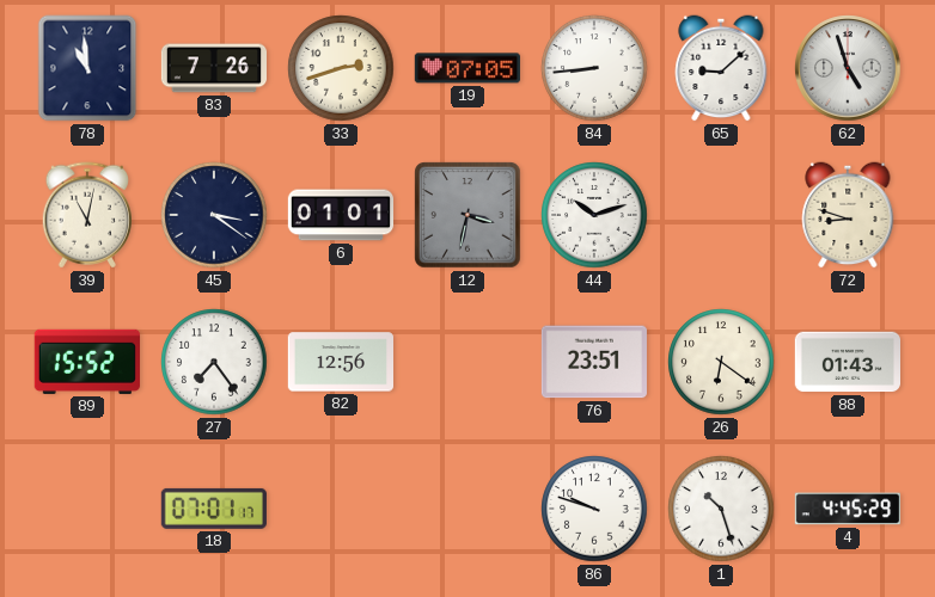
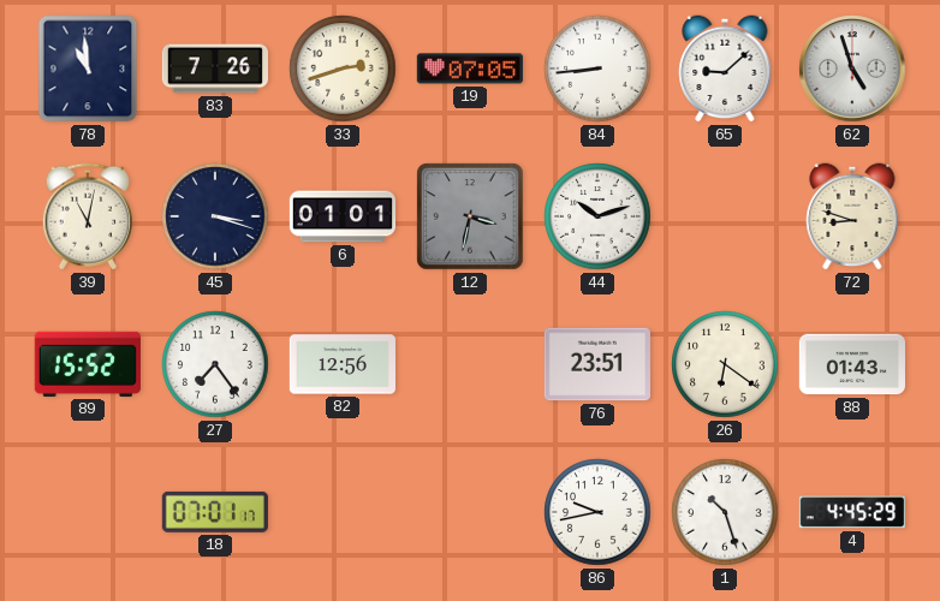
45: 3:21 -> 3:18
86: 9:48 -> 9:43
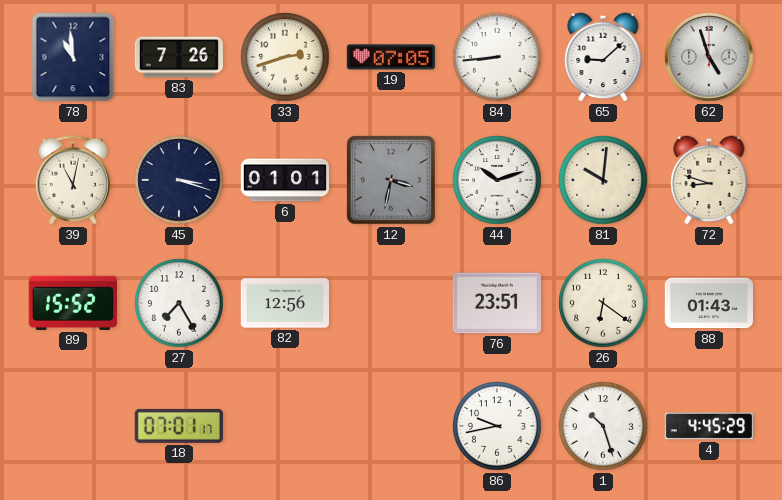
81: none -> 10:01
27: 7:24 -> 7:25
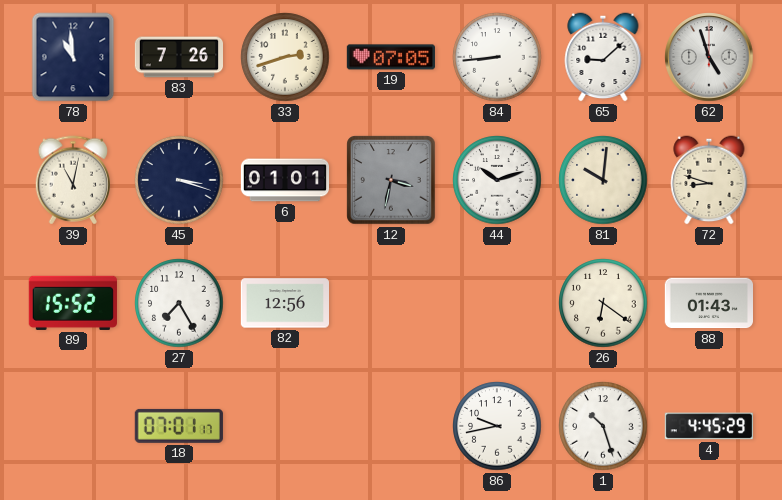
76: 23:51 -> none
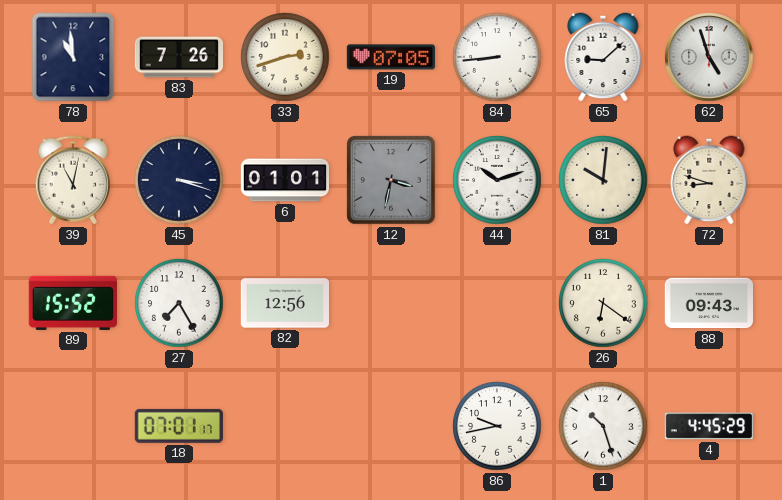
88: 01:43 -> 09:43
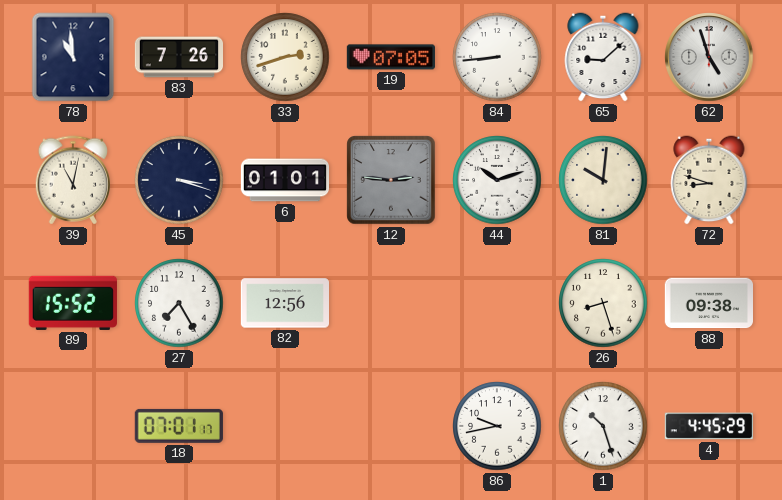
12: 3:32 -> 2:46
26: 6:21 -> 8:27
88: 09:43 -> 09:38
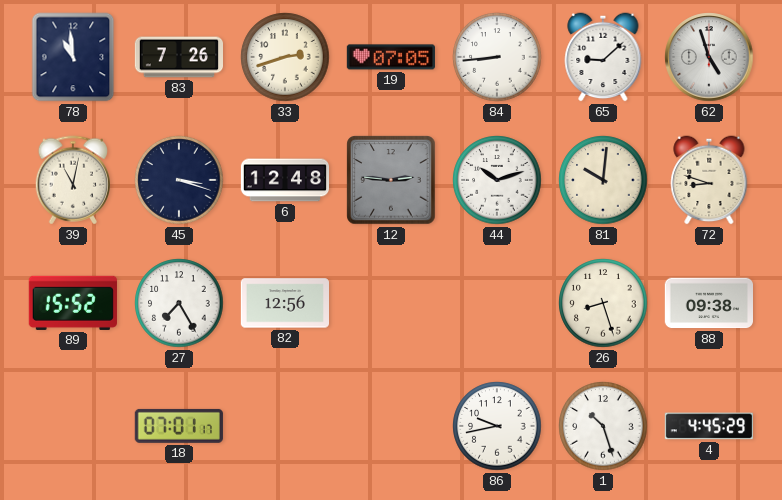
6: 01:01 -> 12:48
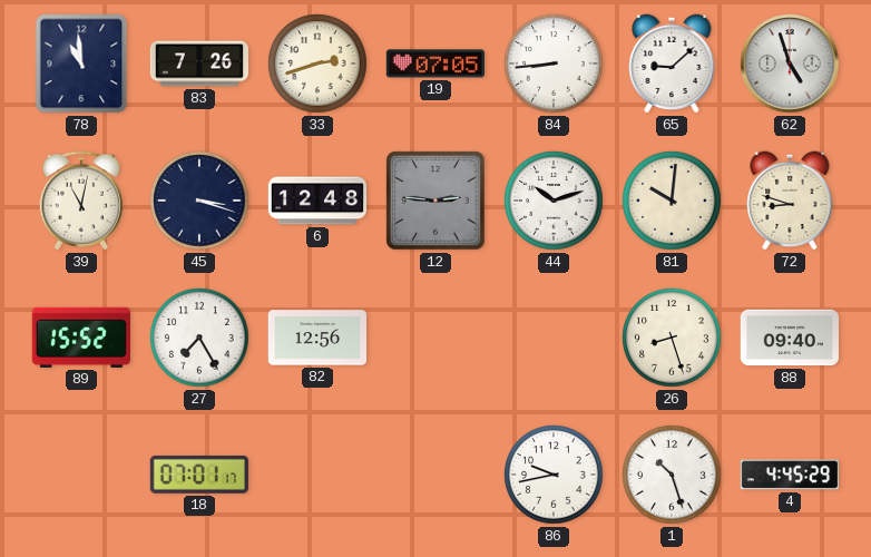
88: 09:38 -> 09:40
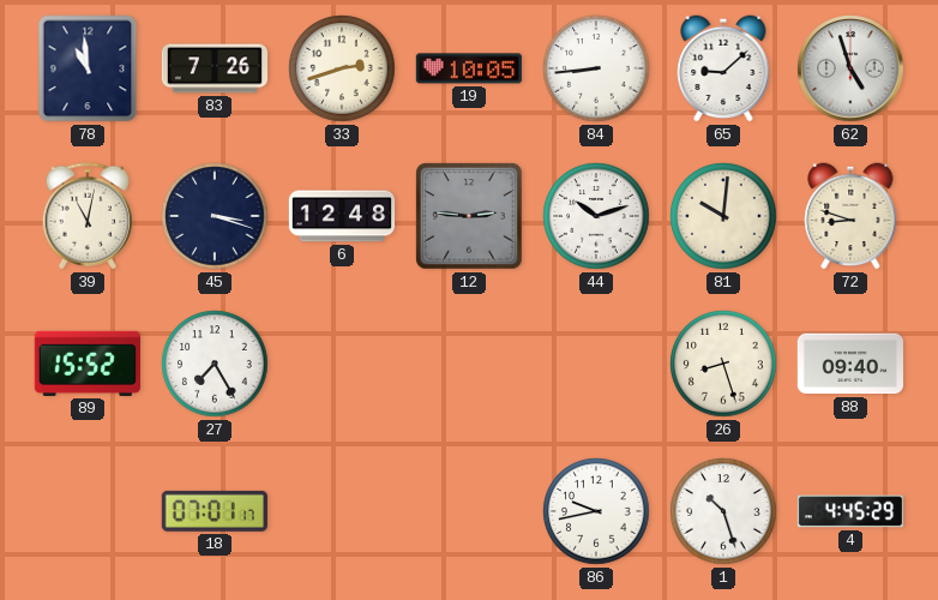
19: 07:05 -> 10:05
82: 12:56 -> none
